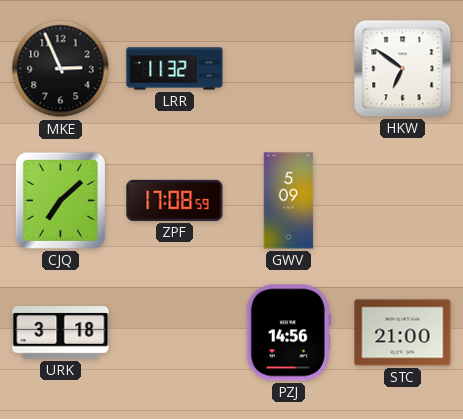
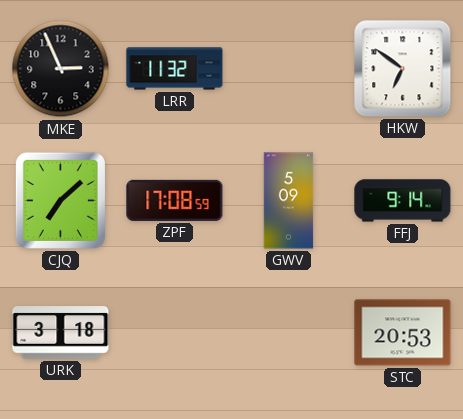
FFJ: none -> 9:14
PZJ: 14:56 -> none
STC: 21:00 -> 20:53
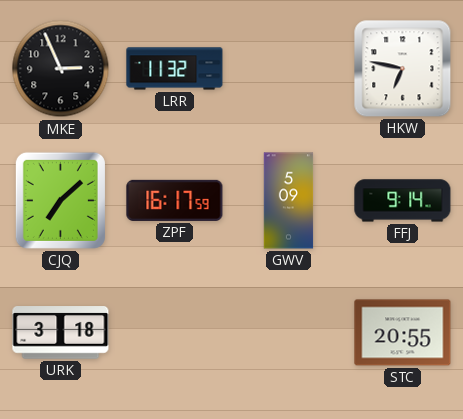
HKW: 6:51 -> 6:47
ZPF: 17:08 -> 16:17
STC: 20:53 -> 20:55
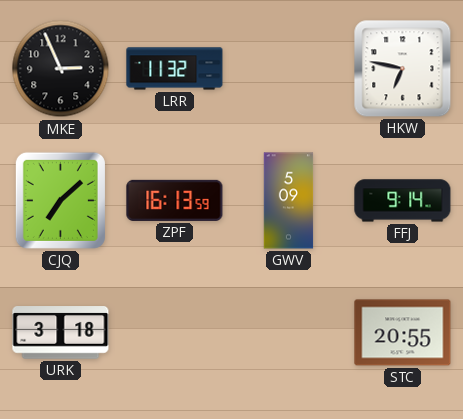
ZPF: 16:17 -> 16:13
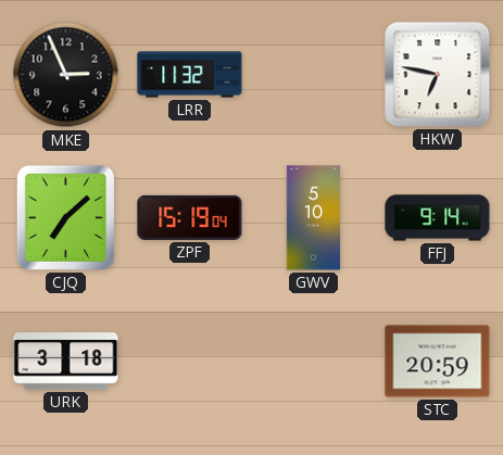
ZPF: 16:13 -> 15:19
GWV: 5:09 -> 5:10
STC: 20:55 -> 20:59
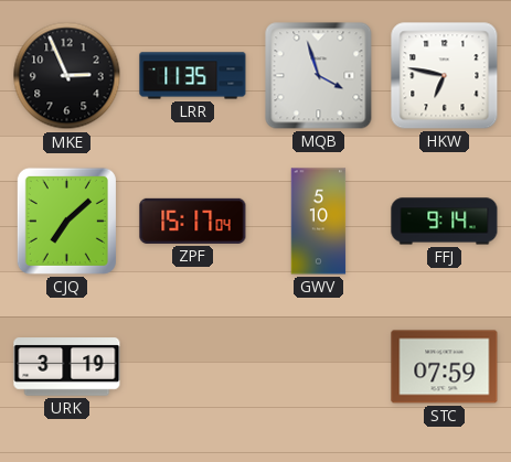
LRR: 11:32 -> 11:35
MQB: none -> 3:57
ZPF: 15:19 -> 15:17
URK: 3:18 -> 3:19
STC: 20:59 -> 07:59
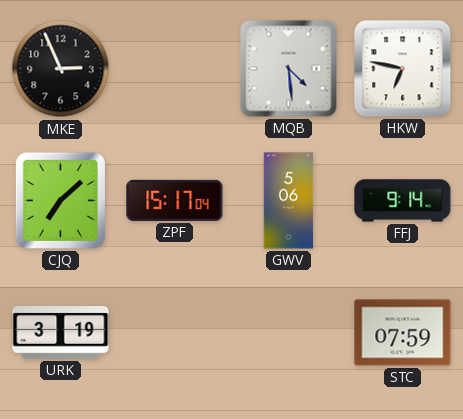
LRR: 11:35 -> none
MQB: 3:57 -> 4:29
GWV: 5:10 -> 5:06
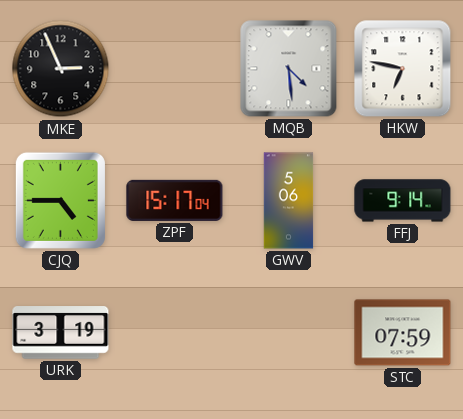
CJQ: 7:08 -> 4:45
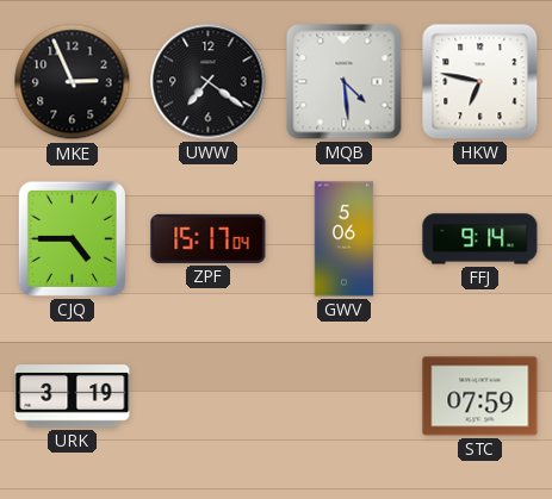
UWW: none -> 7:21
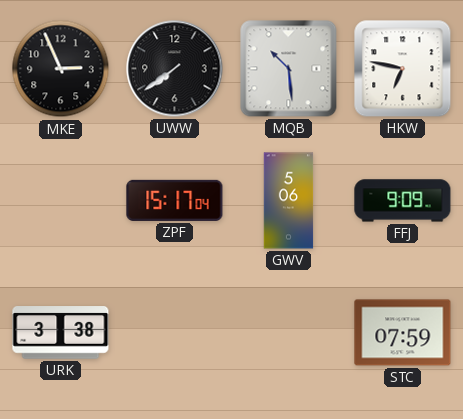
UWW: 7:21 -> 7:39
MQB: 4:29 -> 10:29
CJQ: 4:45 -> none
FFJ: 9:14 -> 9:09
URK: 3:19 -> 3:38
